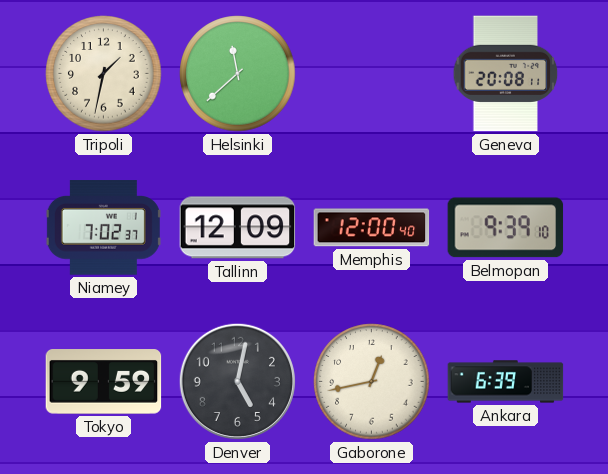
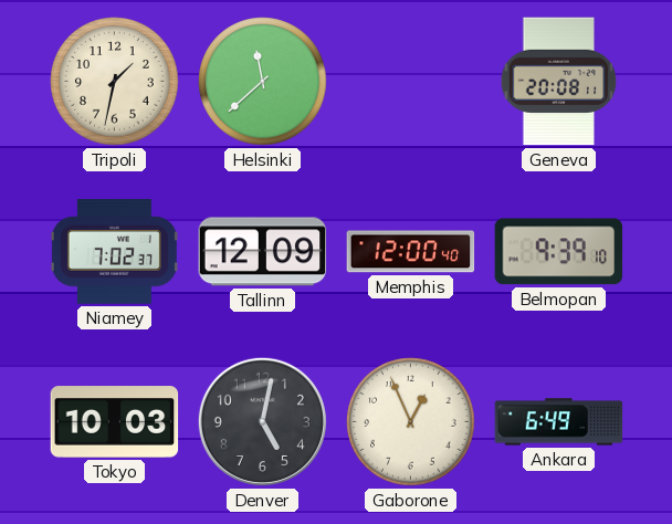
Tokyo: 9:59 -> 10:03
Gaborone: 12:43 -> 12:56
Ankara: 6:39 -> 6:49
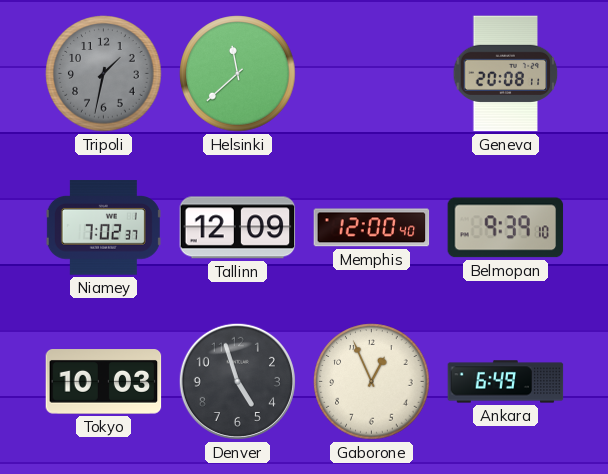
Tripoli dial: cream -> grey
Denver: 5:02 -> 4:57
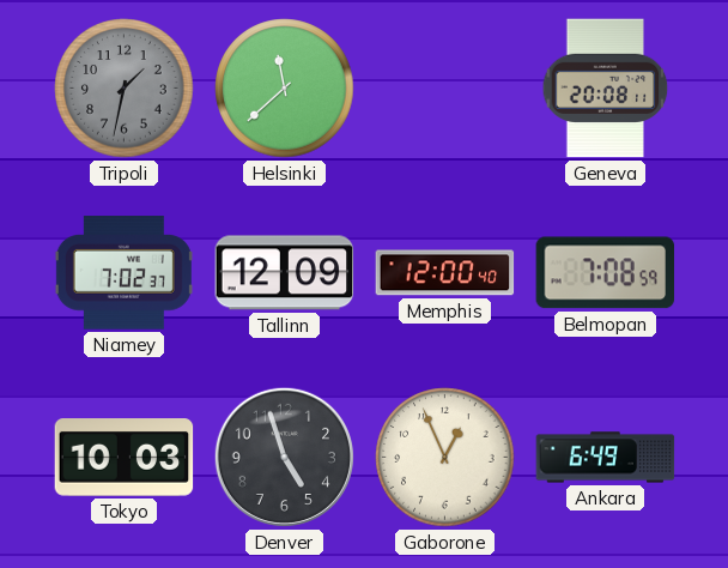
Belmopan: 9:39 -> 7:08
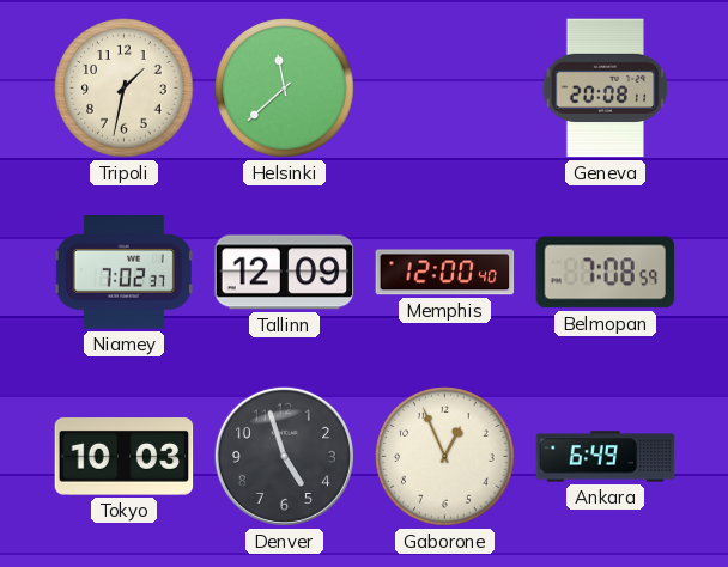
Tripoli dial: grey -> cream
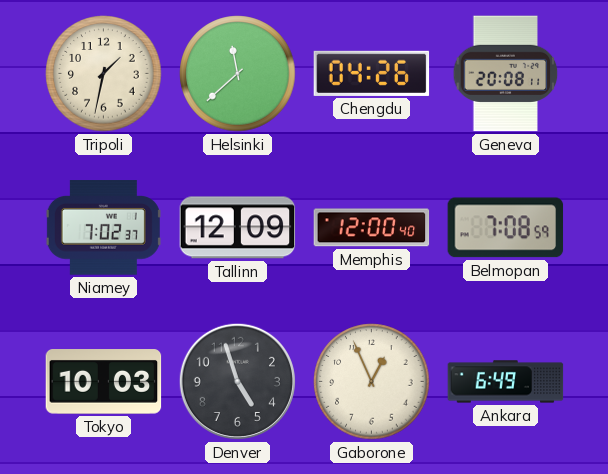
Chengdu: none -> 04:26
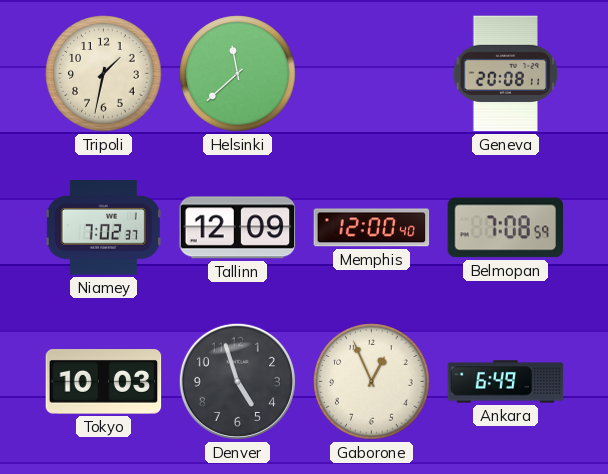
Chengdu: 04:26 -> none
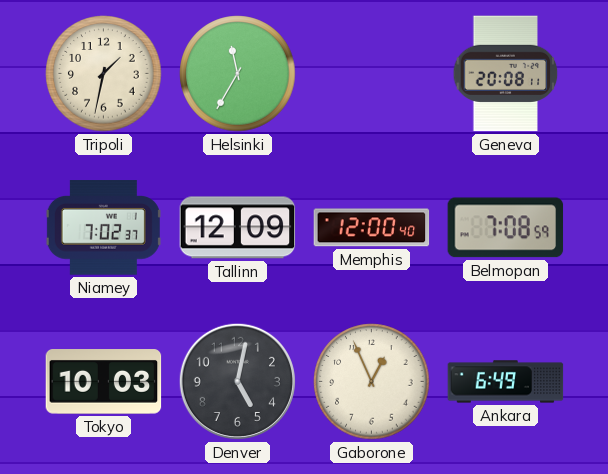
Helsinki: 11:38 -> 11:35
Denver: 4:57 -> 5:02
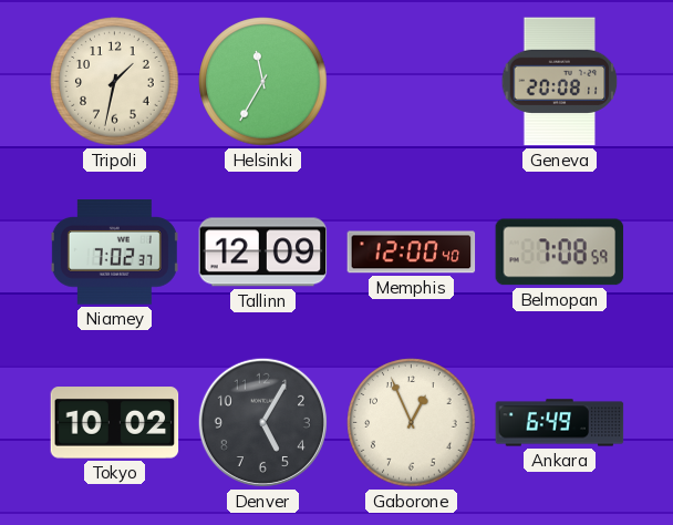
Tokyo: 10:03 -> 10:02
Denver: 5:02 -> 5:05
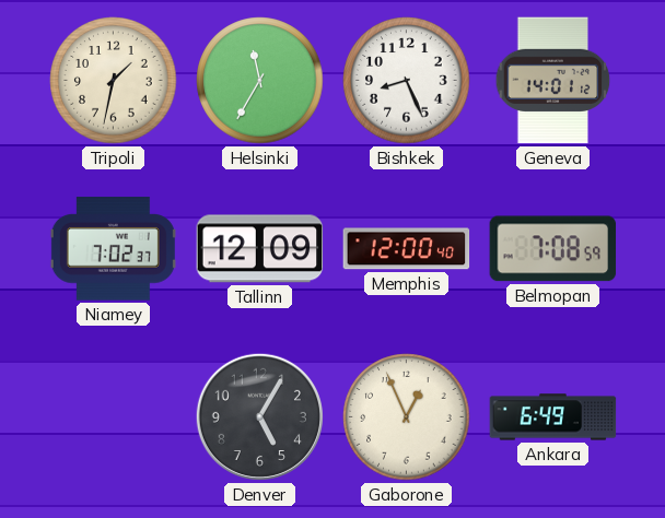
Bishkek: none -> 8:26
Geneva: 20:08 -> 14:01
Tokyo: 10:02 -> none
